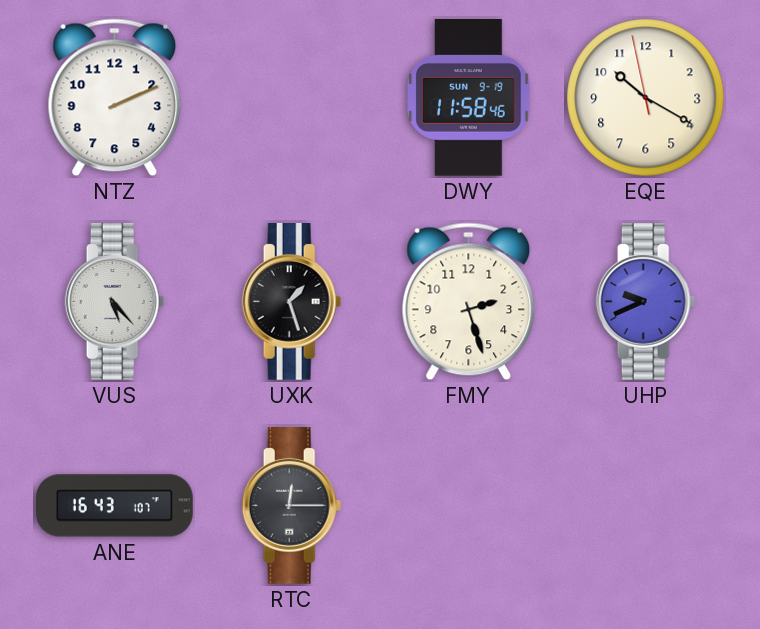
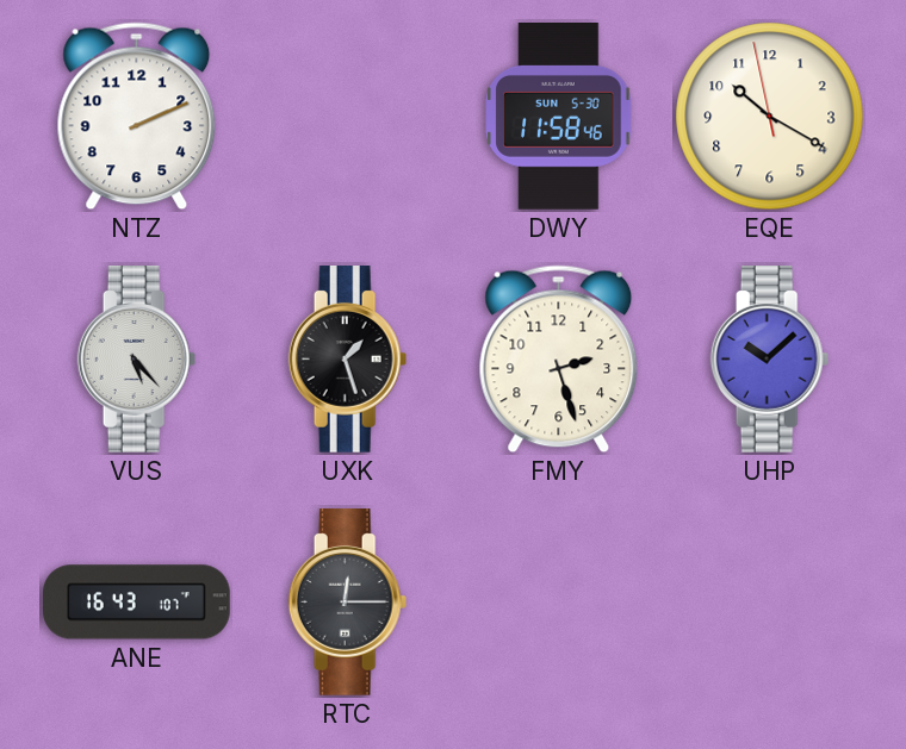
DWY date: SUN 9-19 -> SUN 5-30
UHP: 9:41 -> 10:08
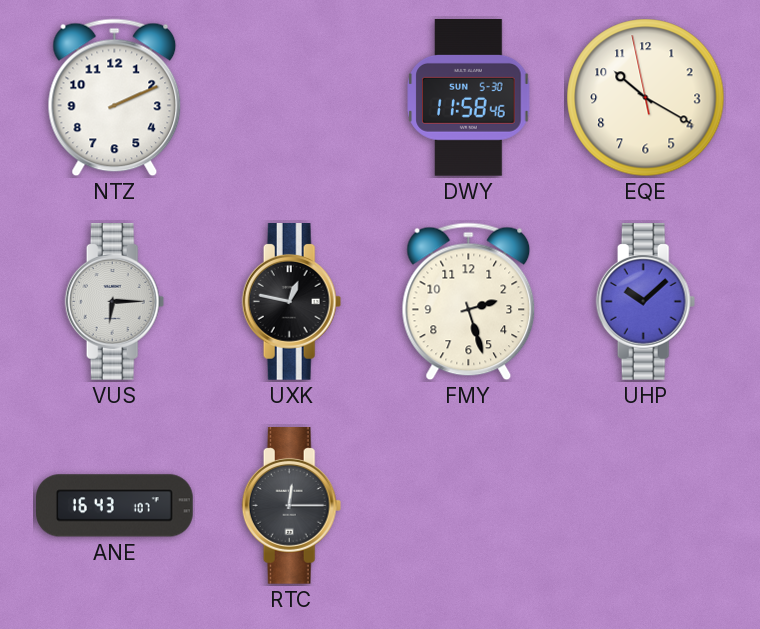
VUS: 5:23 -> 6:15
UXK: 1:27 -> 12:47
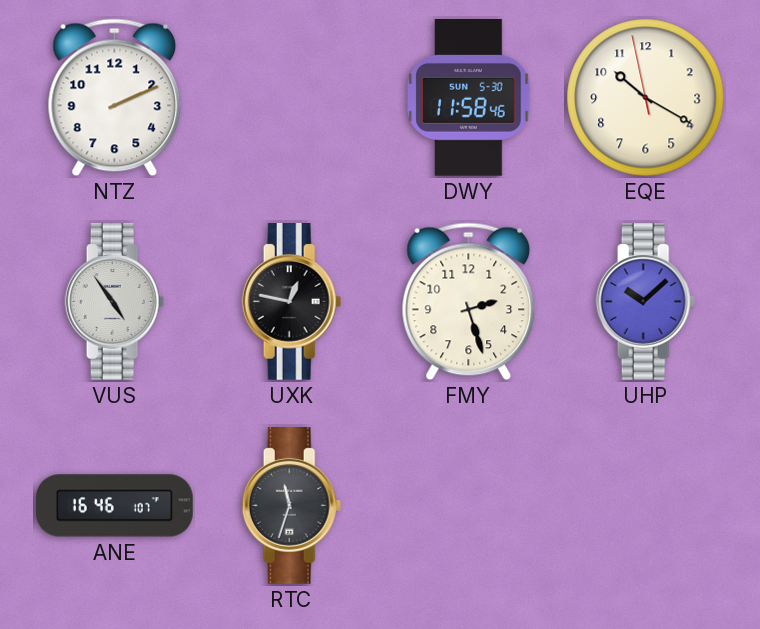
VUS: 6:15 -> 4:54
ANE: 16:43 -> 16:46
RTC: 12:15 -> 11:33
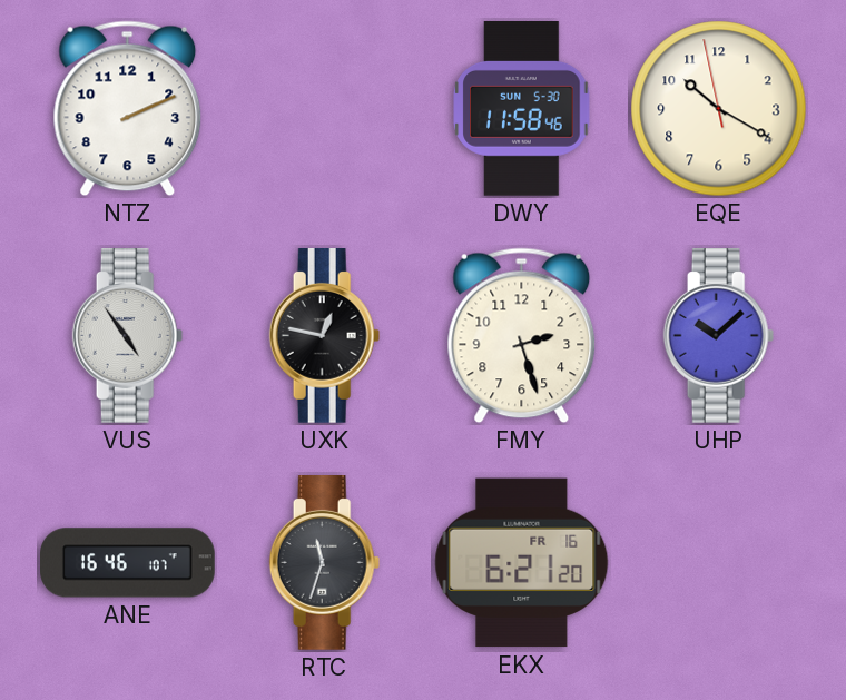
EKX: none -> 6:21
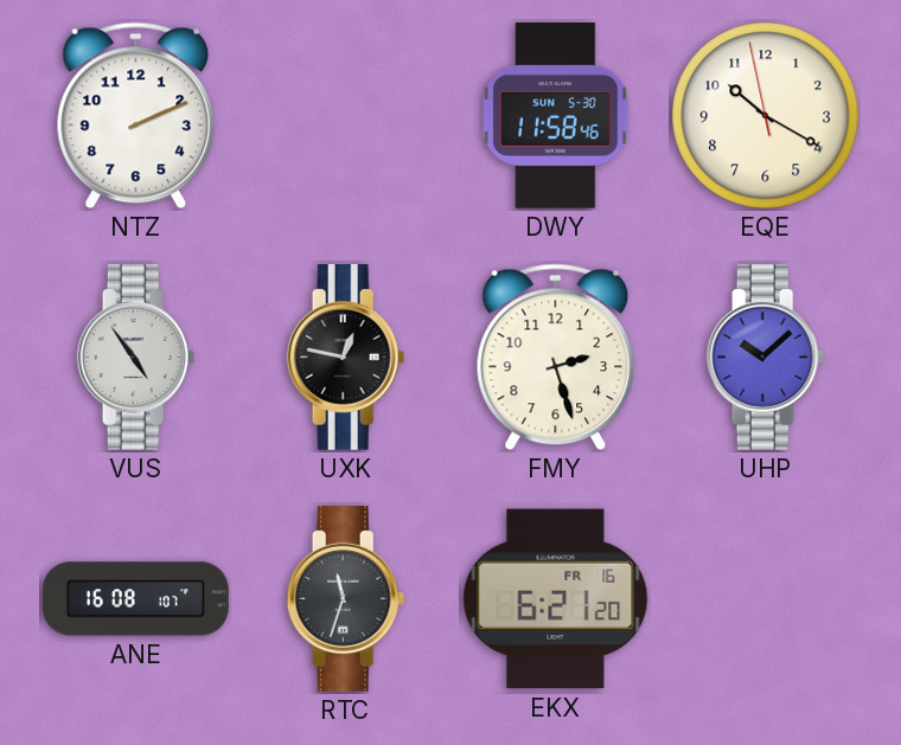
ANE: 16:46 -> 16:08
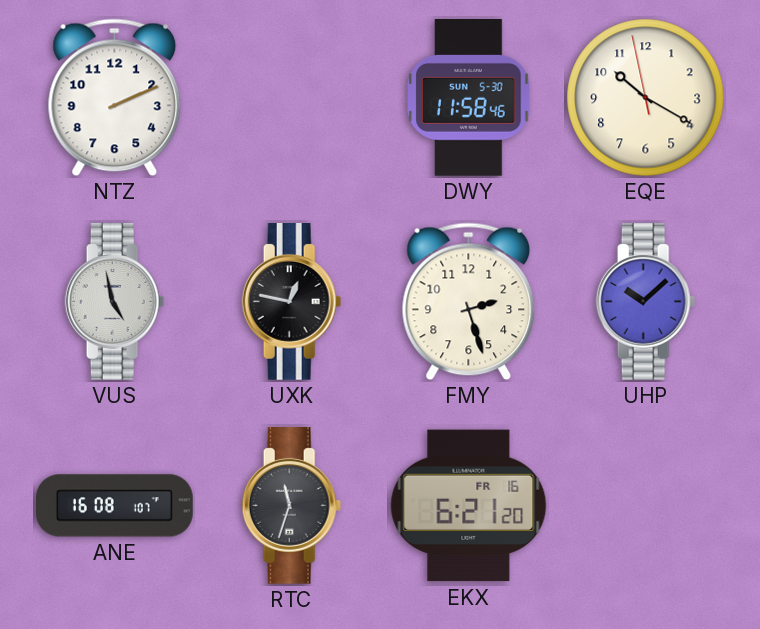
VUS: 4:54 -> 4:58
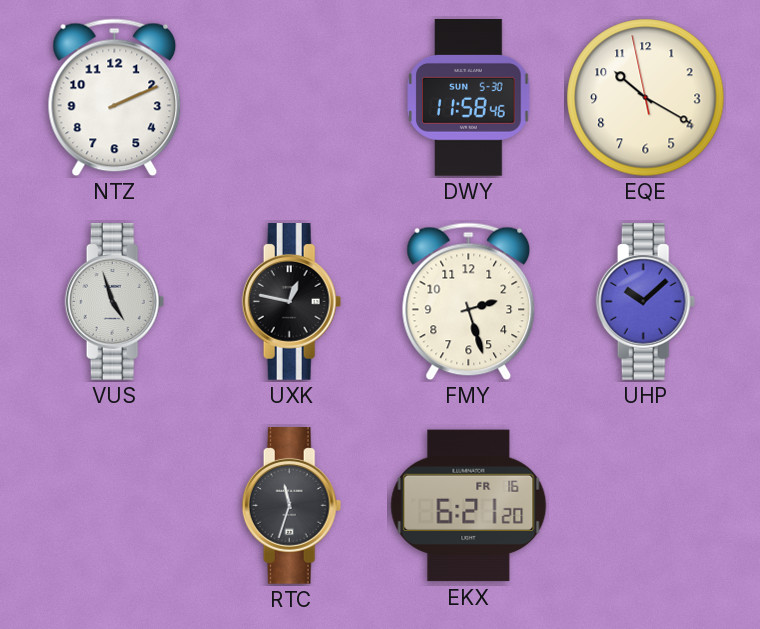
VUS: 4:58 -> 4:57
ANE: 16:08 -> none
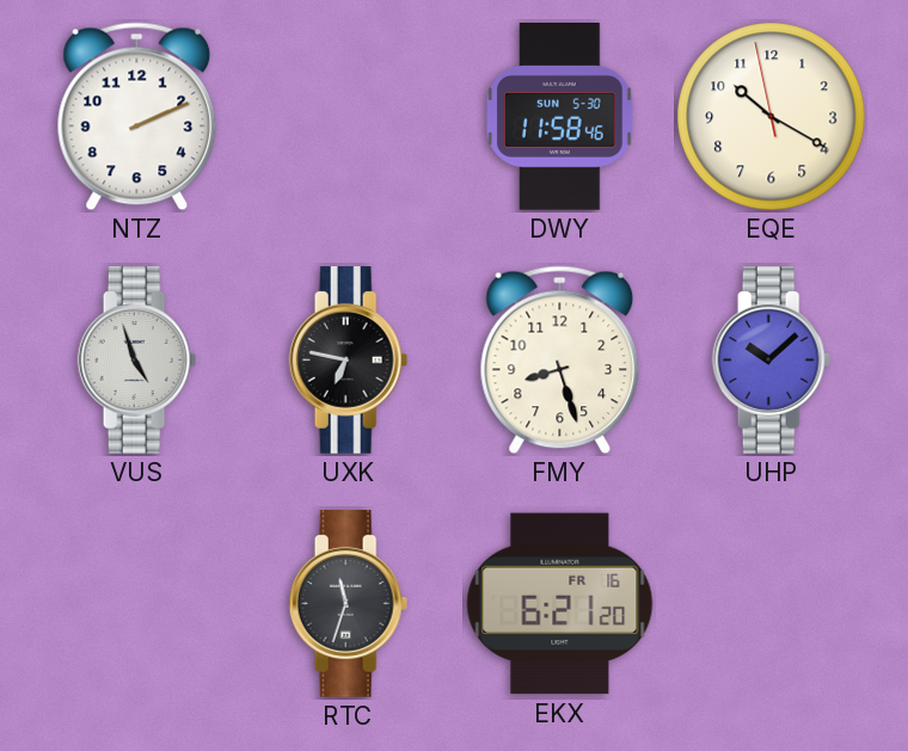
UXK: 12:47 -> 6:47
FMY: 2:27 -> 8:27
